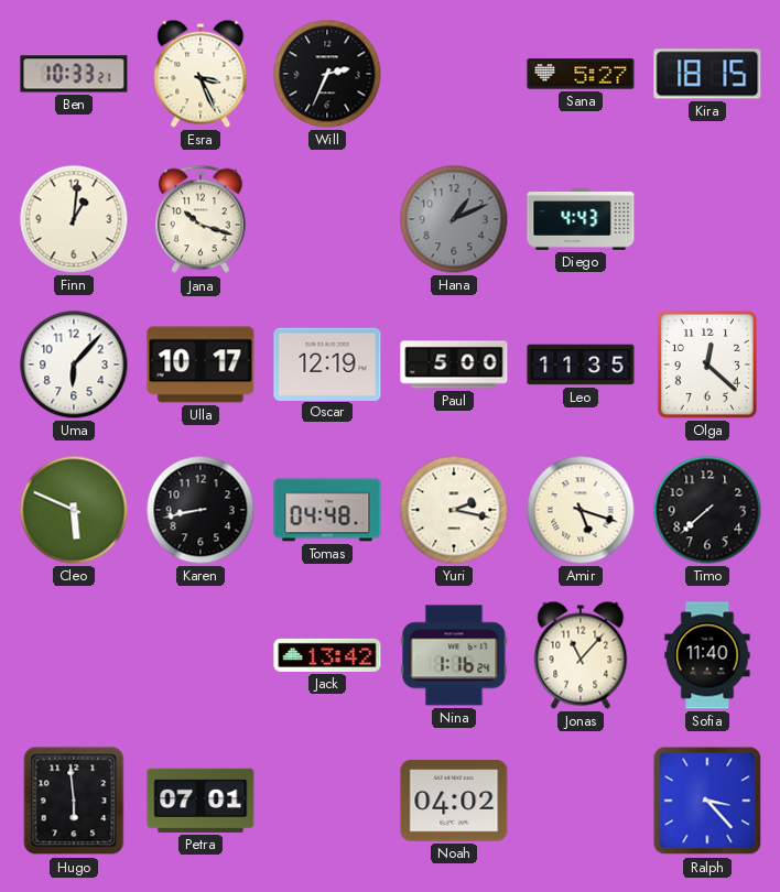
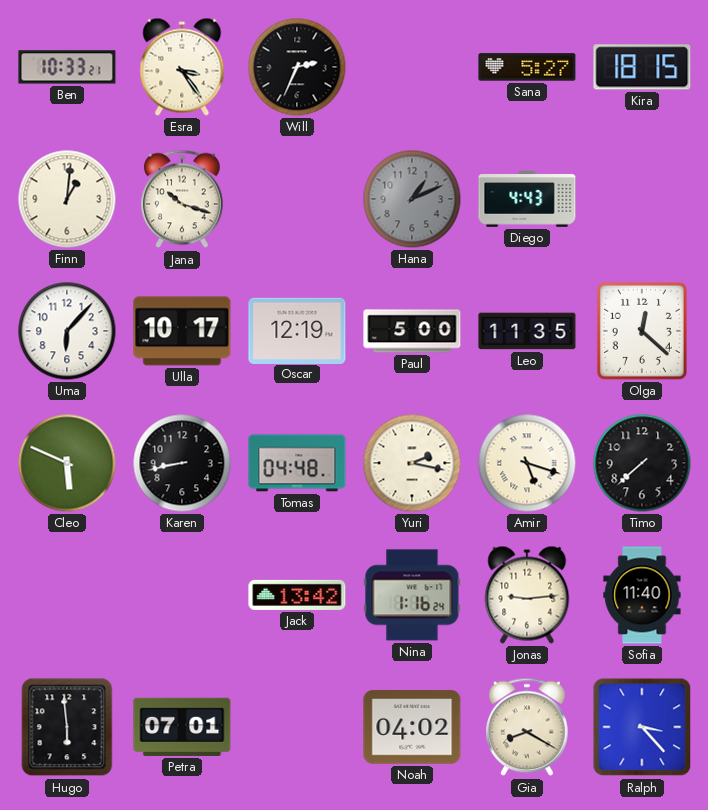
Esra: 3:26 -> 3:24
Jonas: 11:07 -> 9:14
Gia: none -> 8:20
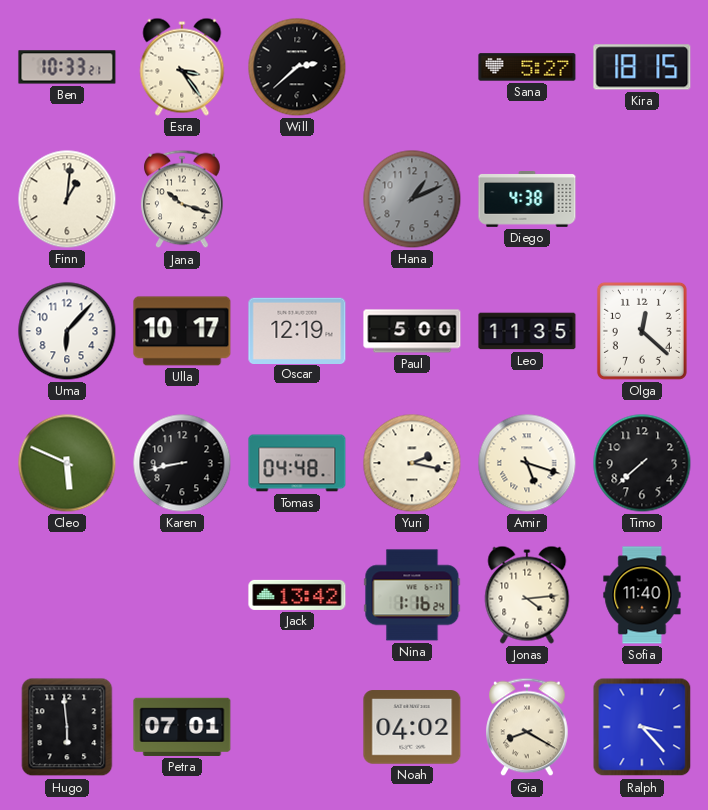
Will: 2:34 -> 2:38
Diego: 4:43 -> 4:38
Jonas: 9:14 -> 4:14
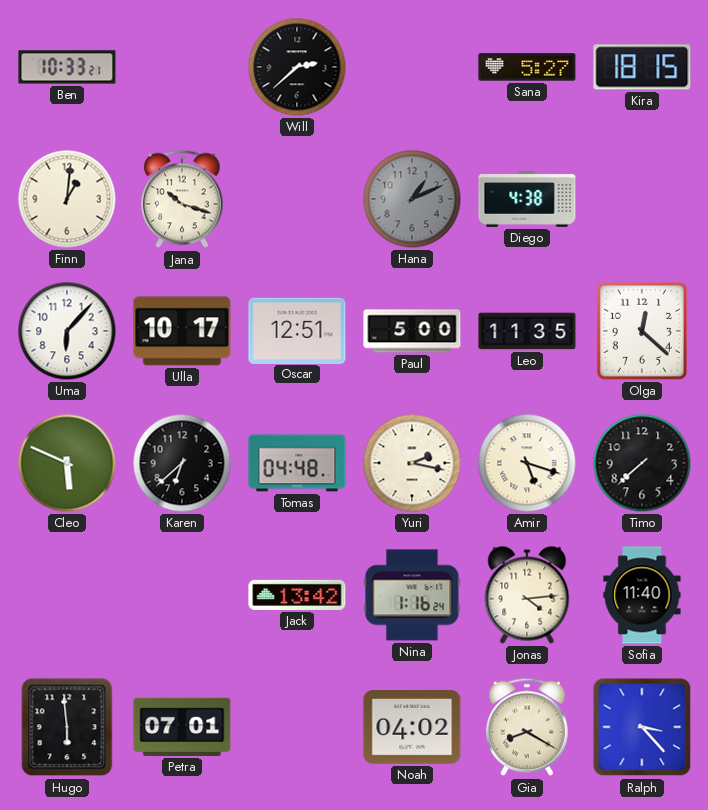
Esra: 3:24 -> none
Oscar: 12:19 -> 12:51
Karen: 8:43 -> 6:38
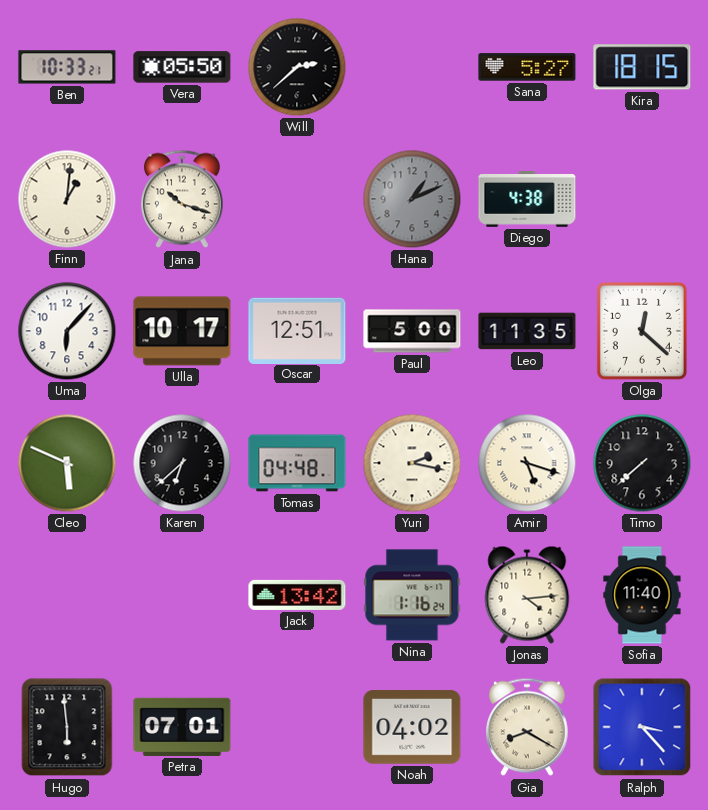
Vera: none -> 05:50
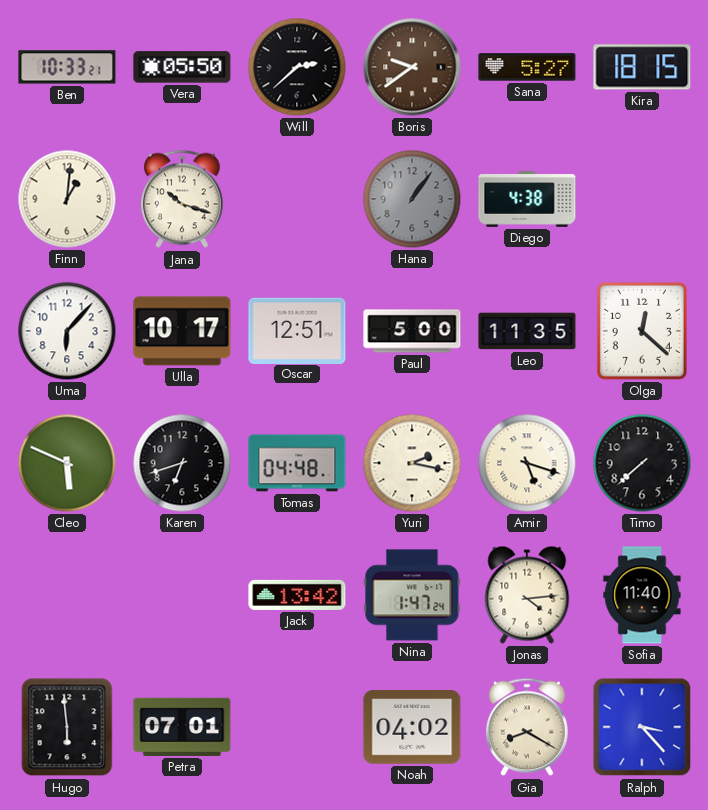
Boris: none -> 9:39
Hana: 1:11 -> 1:06
Karen: 6:38 -> 6:42
Nina: 1:16 -> 1:47
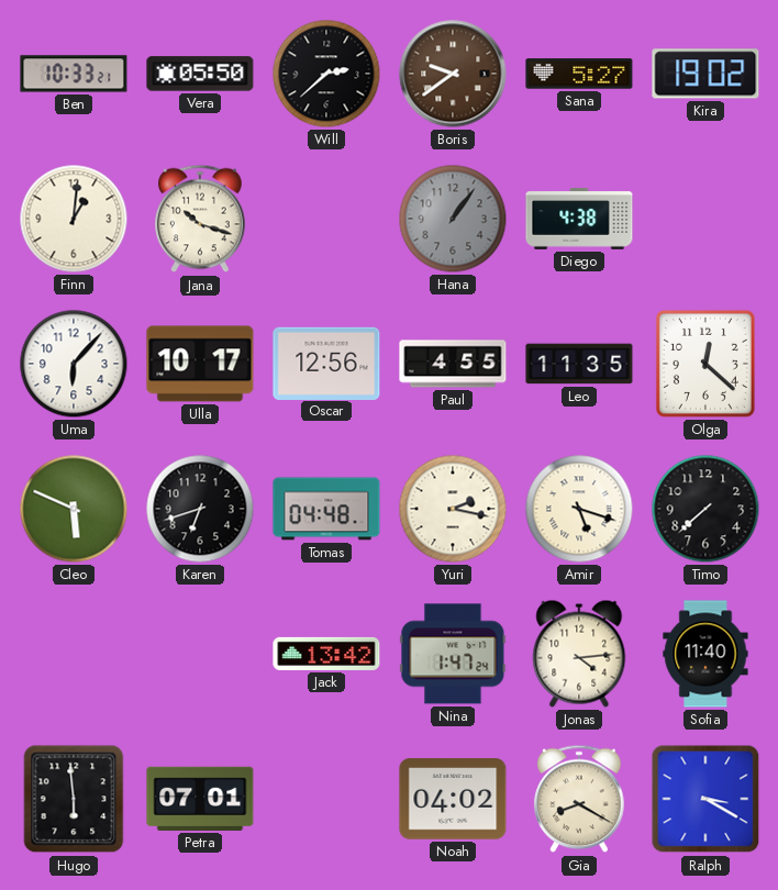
Kira: 18:15 -> 19:02
Oscar: 12:51 -> 12:56
Paul: 5:00 -> 4:55
Ralph: 3:23 -> 3:20
